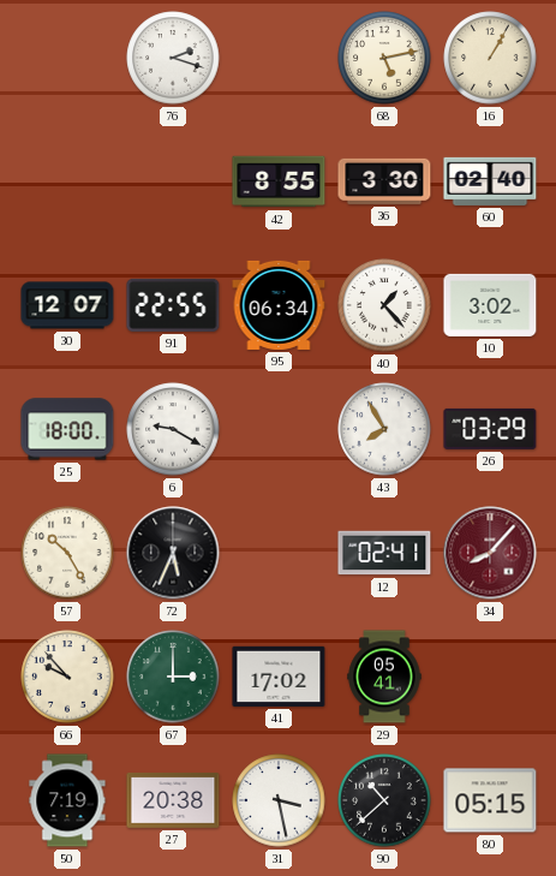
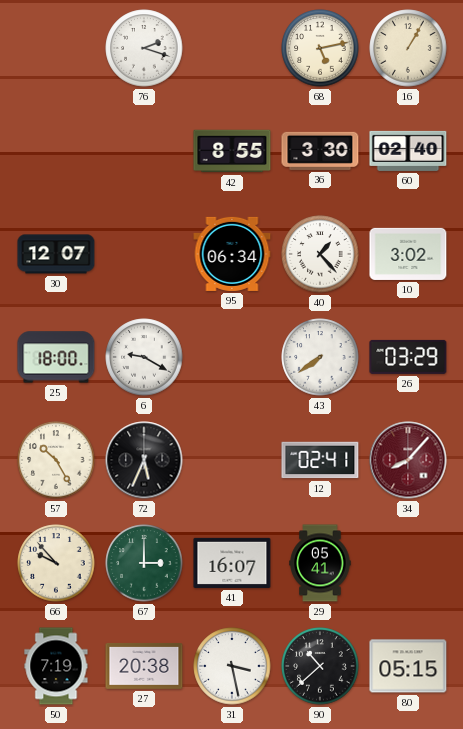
91: 22:55 -> none
43: 7:55 -> 7:39
41: 17:02 -> 16:07
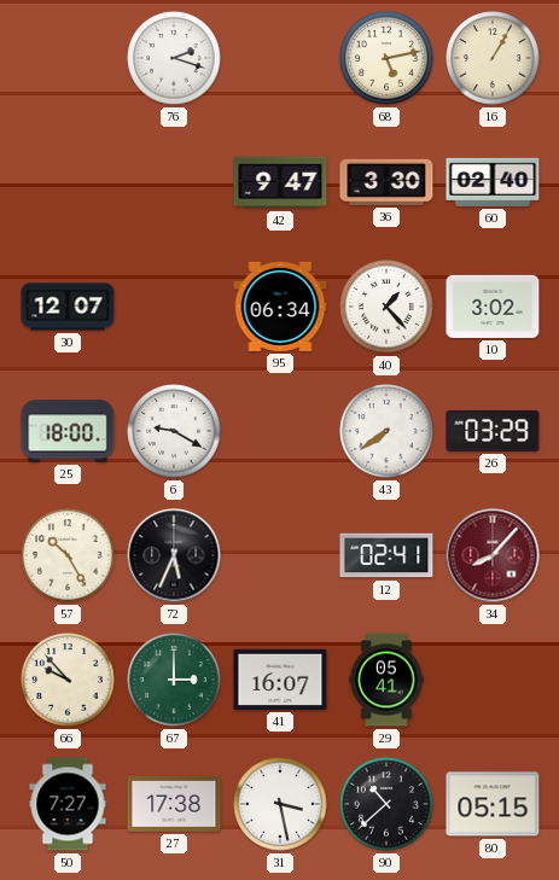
42: 8:55 -> 9:47
50: 7:19 -> 7:27
27: 20:38 -> 17:38
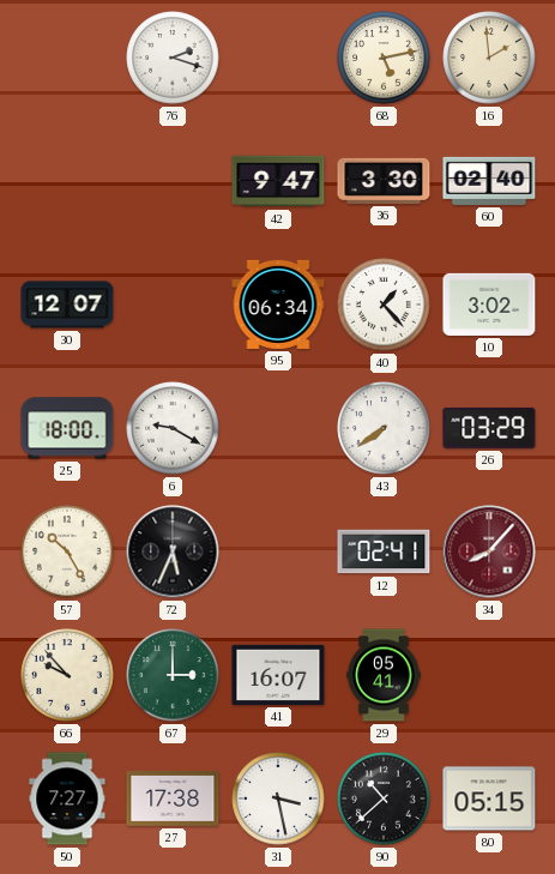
16: 1:05 -> 1:59
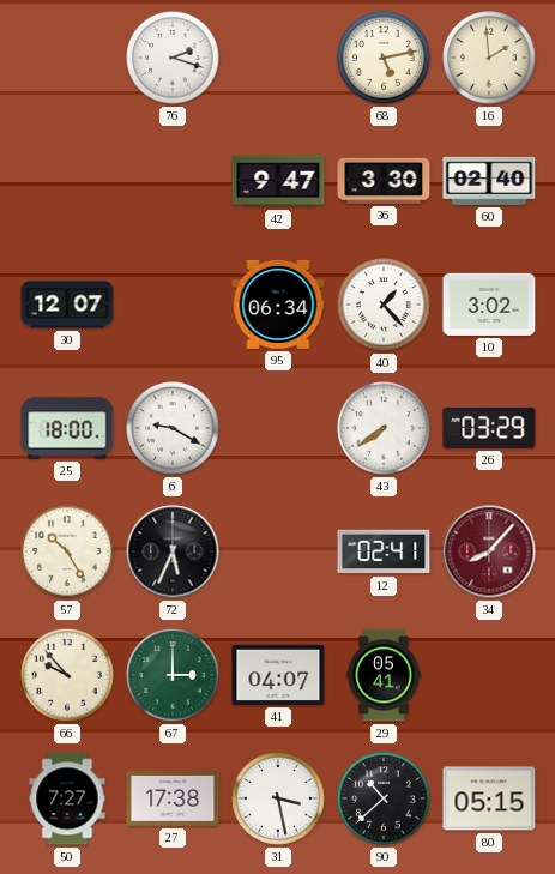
41: 16:07 -> 04:07
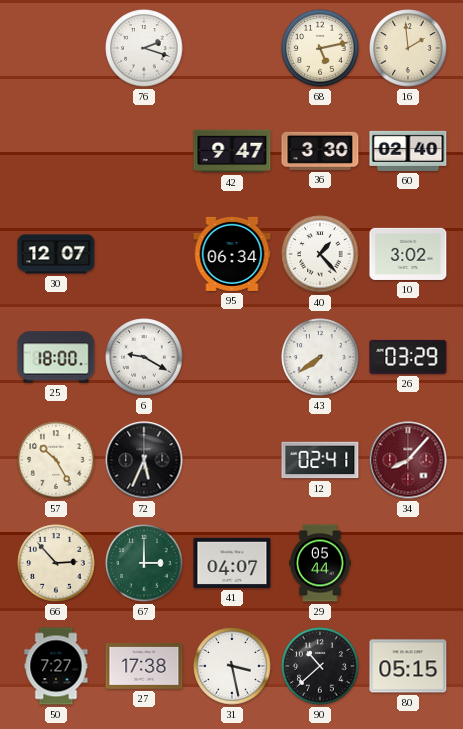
66: 9:53 -> 2:53
29: 05:41 -> 05:44
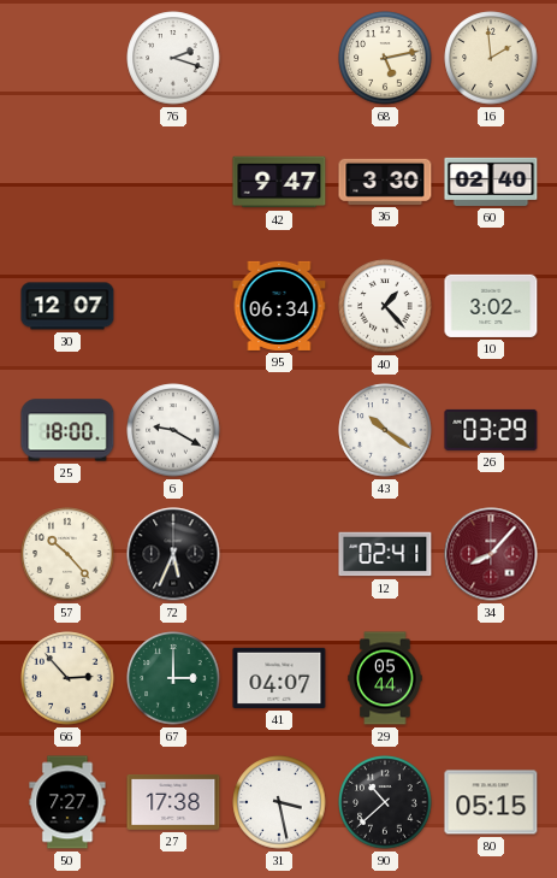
43: 7:39 -> 10:21
57: 10:25 -> 10:23
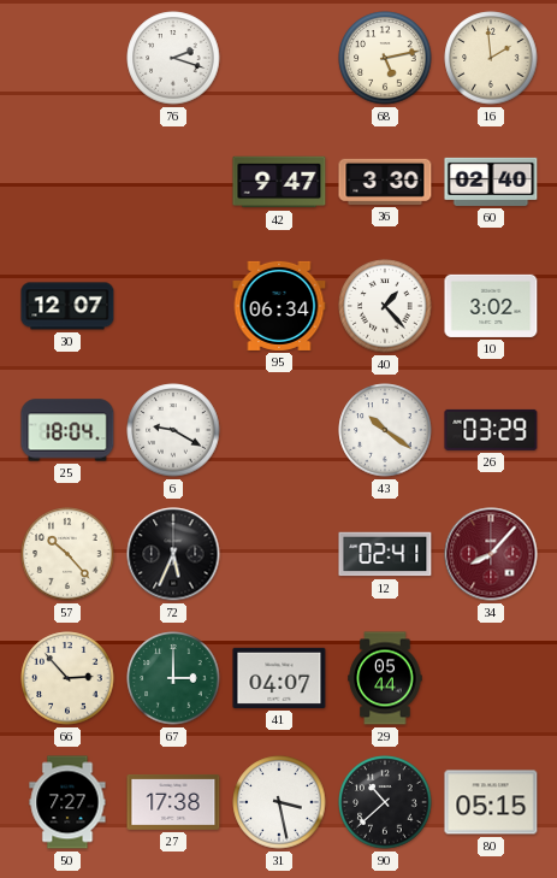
25: 18:00 -> 18:04
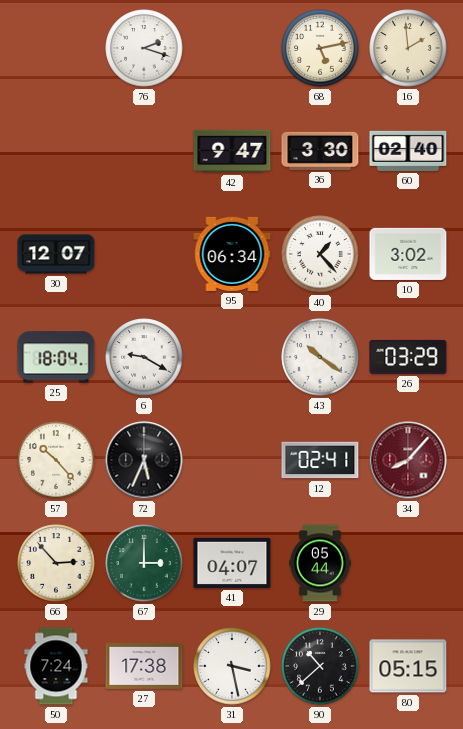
50: 7:27 -> 7:24
